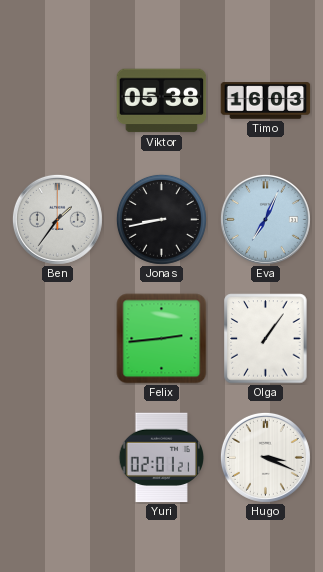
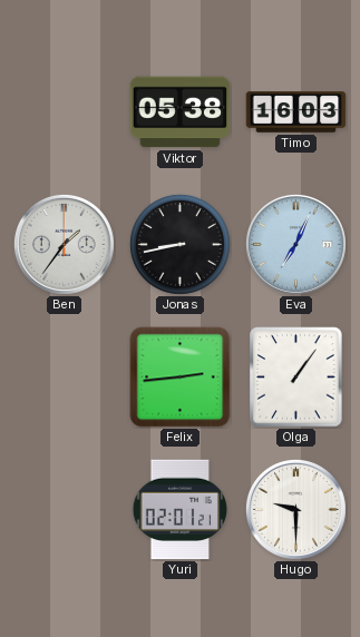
Hugo: 3:19 -> 9:30
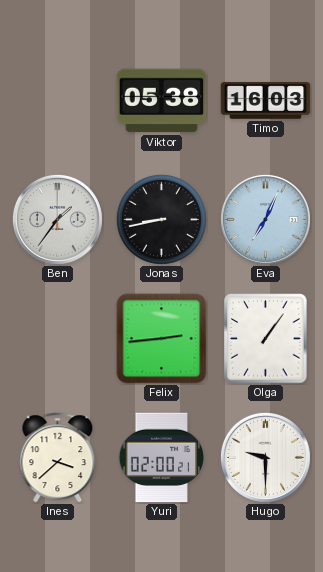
Ines: none -> 3:38
Yuri: 02:01 -> 02:00
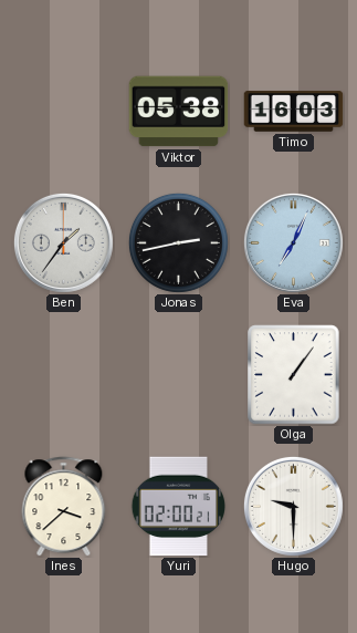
Jonas: 8:43 -> 2:43
Felix: 2:44 -> none
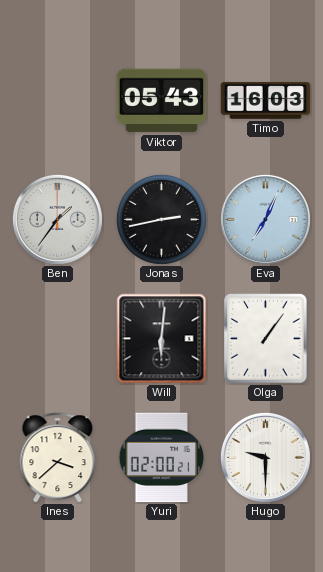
Viktor: 05:38 -> 05:43
Will: none -> 6:01
